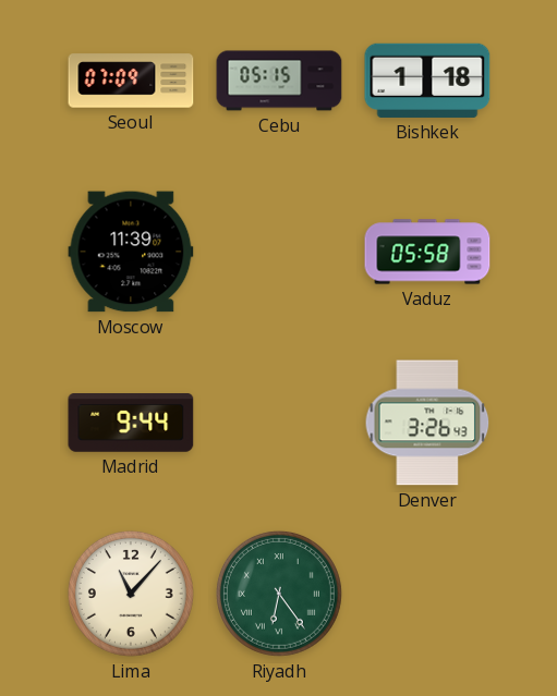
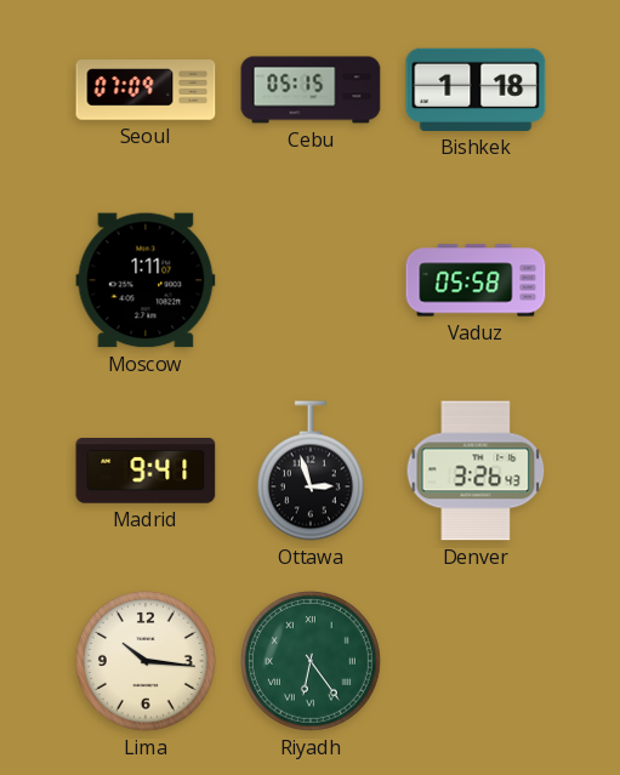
Moscow: 11:39 -> 1:11
Madrid: 9:44 -> 9:41
Ottawa: none -> 2:57
Lima: 11:07 -> 10:16
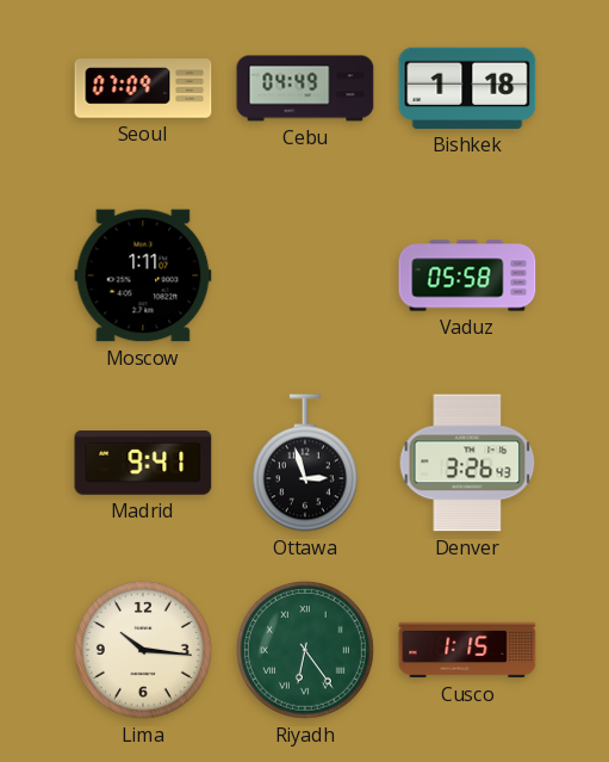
Cebu: 05:15 -> 04:49
Cusco: none -> 1:15
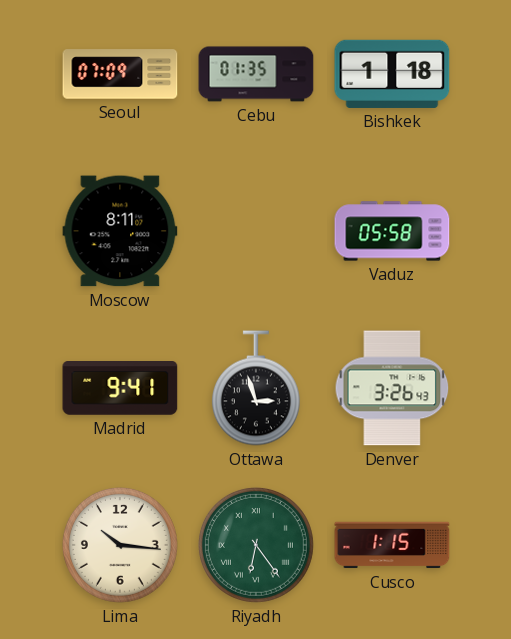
Cebu: 04:49 -> 01:35
Moscow: 1:11 -> 8:11
